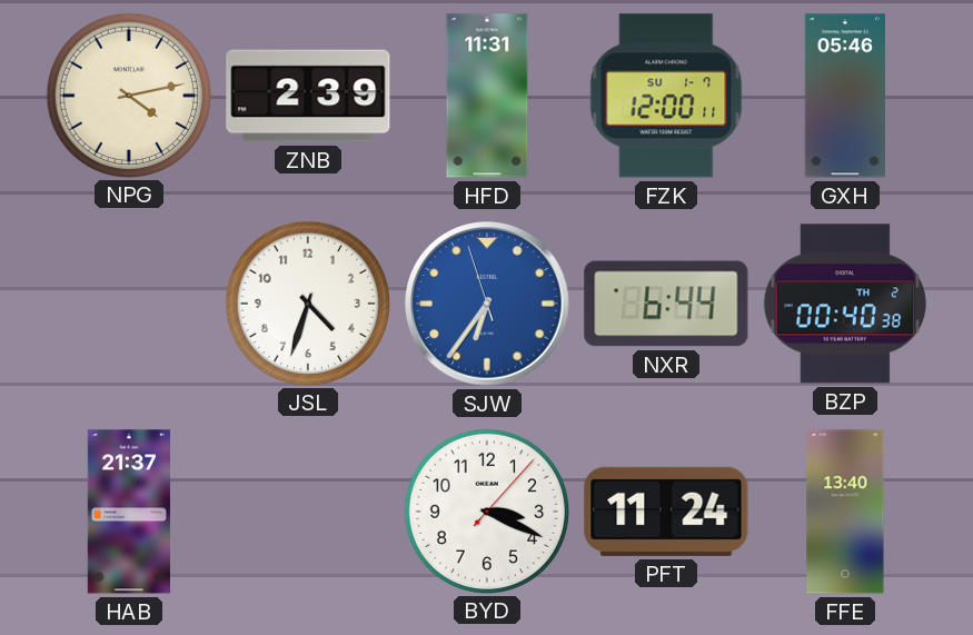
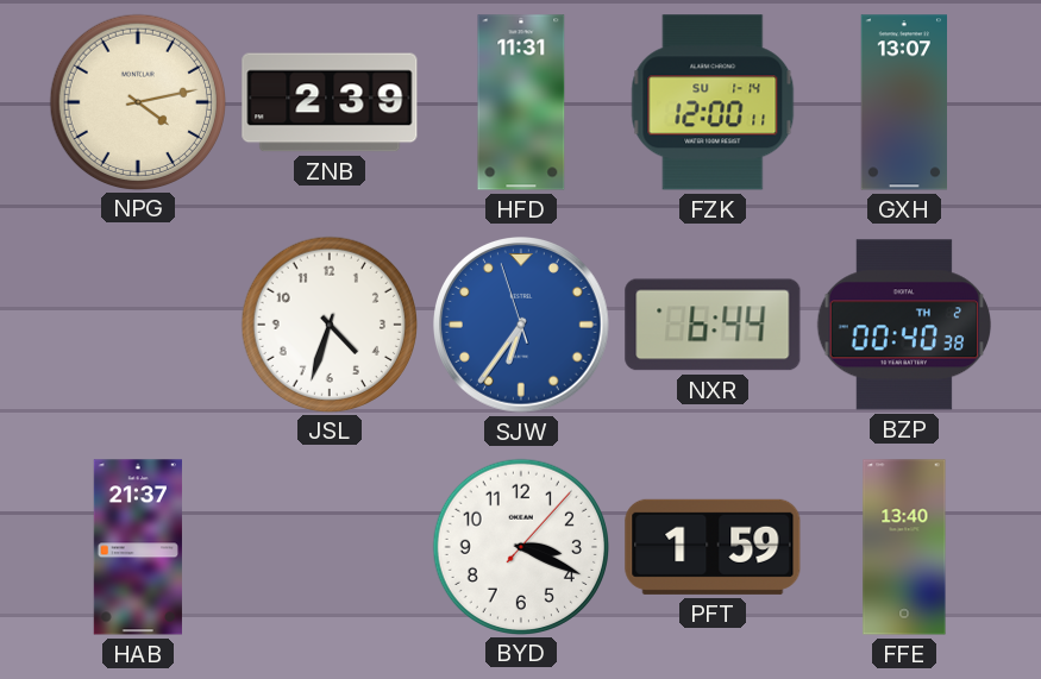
FZK date: SU 1-7 -> SU 1-14
GXH: 05:46 -> 13:07
PFT: 11:24 -> 1:59
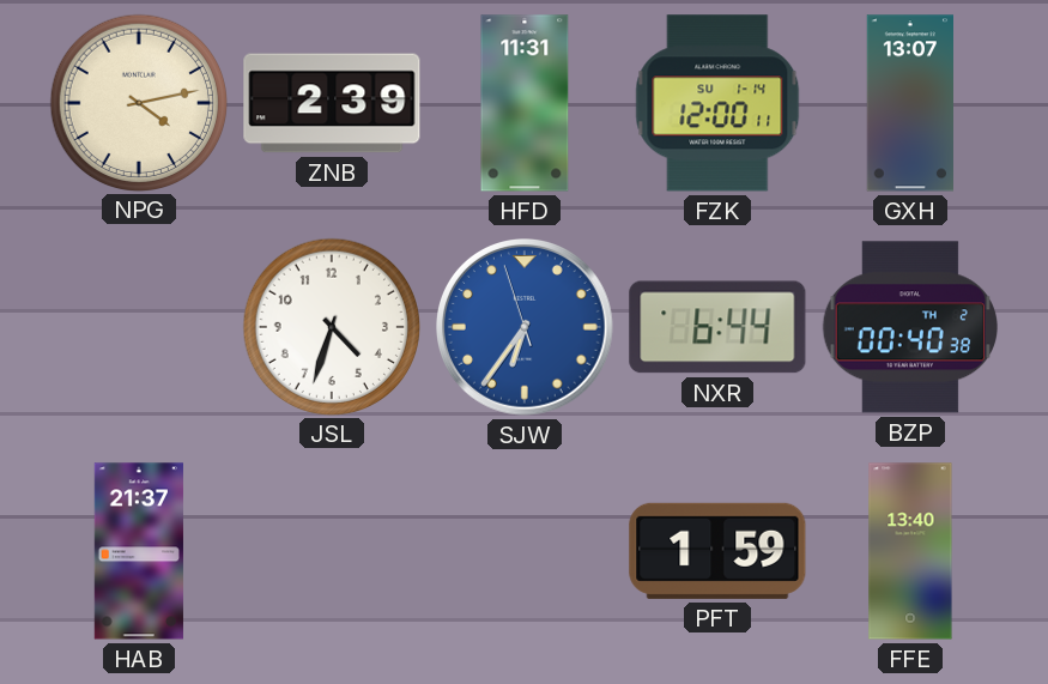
BYD: 3:19 -> none
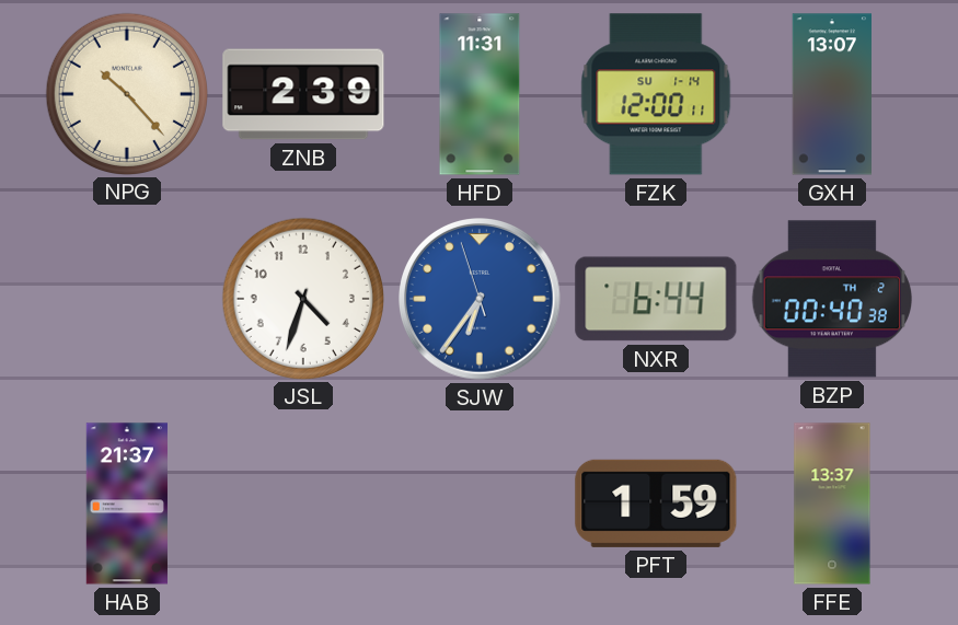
NPG: 4:13 -> 10:23
FFE: 13:40 -> 13:37
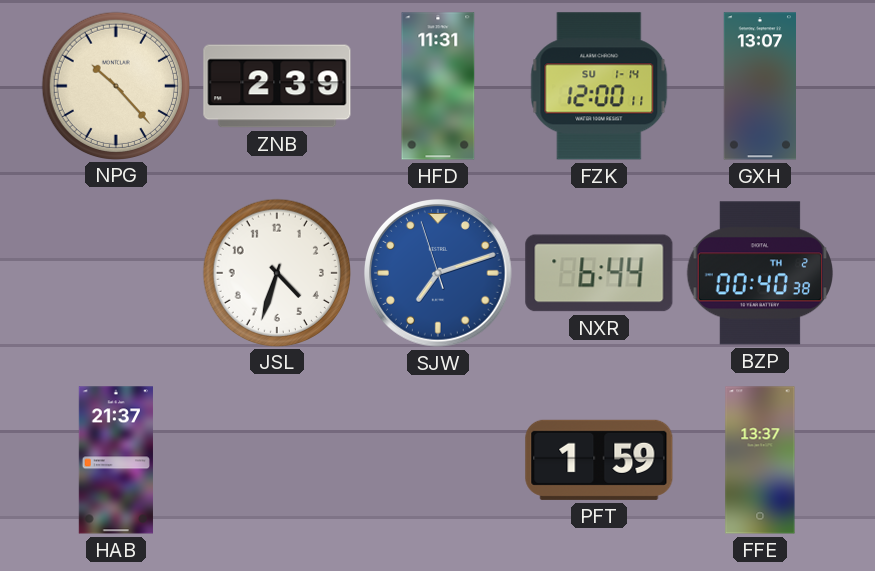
SJW: 6:35 -> 7:11
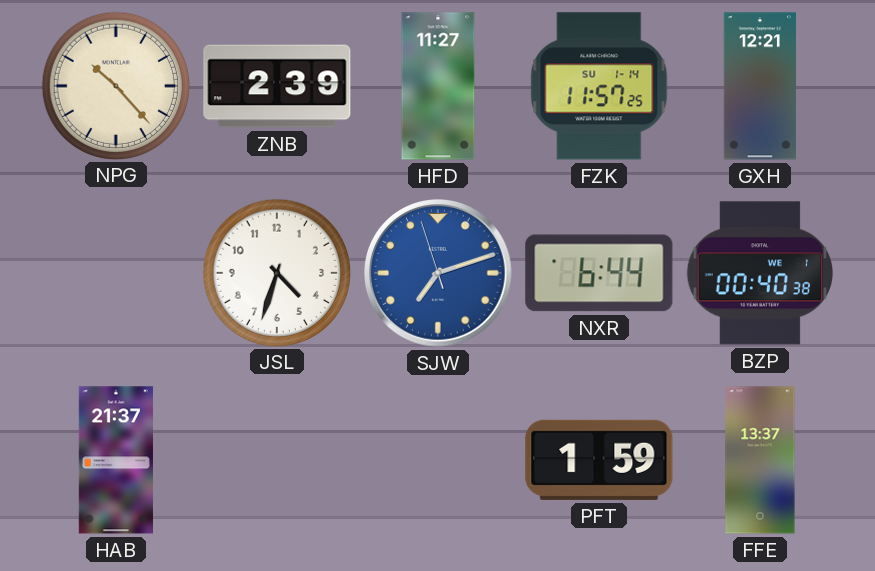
HFD: 11:31 -> 11:27
FZK: 12:00 -> 11:57
GXH: 13:07 -> 12:21
BZP date: TH 2 -> WE 1
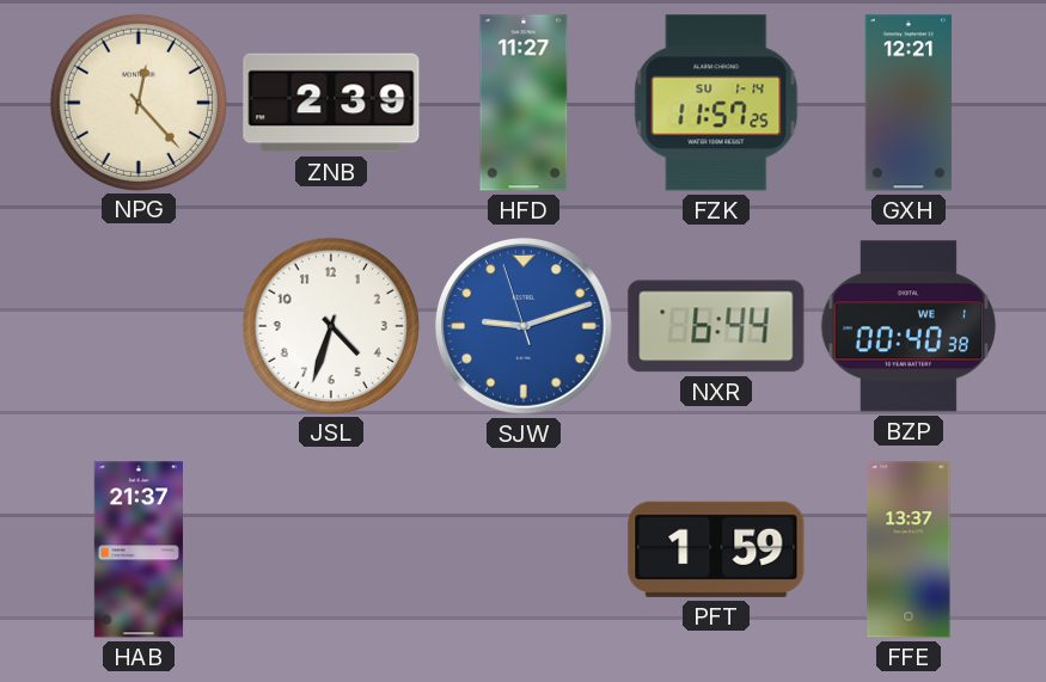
NPG: 10:23 -> 12:23
SJW: 7:11 -> 9:11
